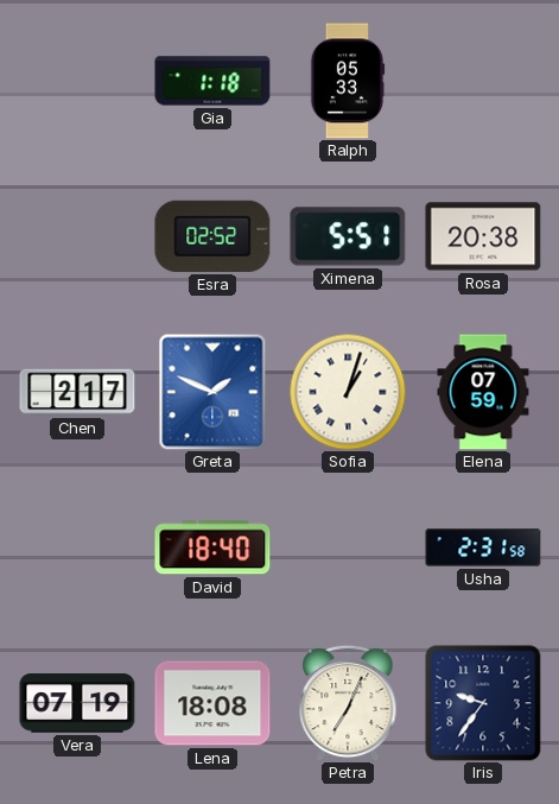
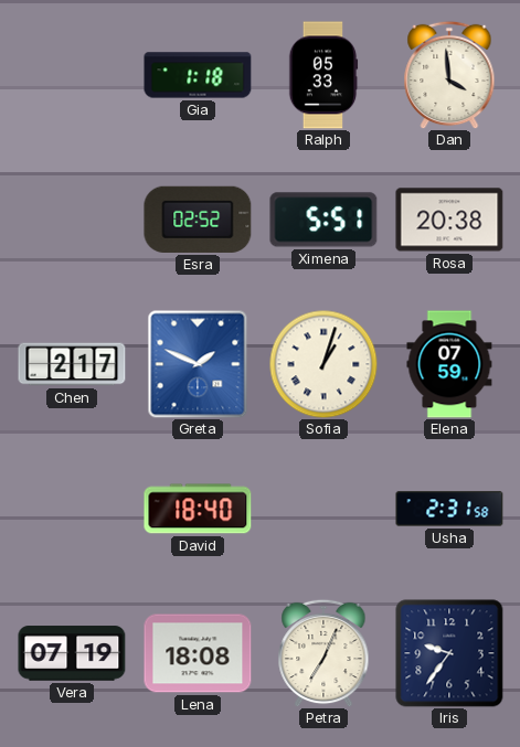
Dan: none -> 3:59
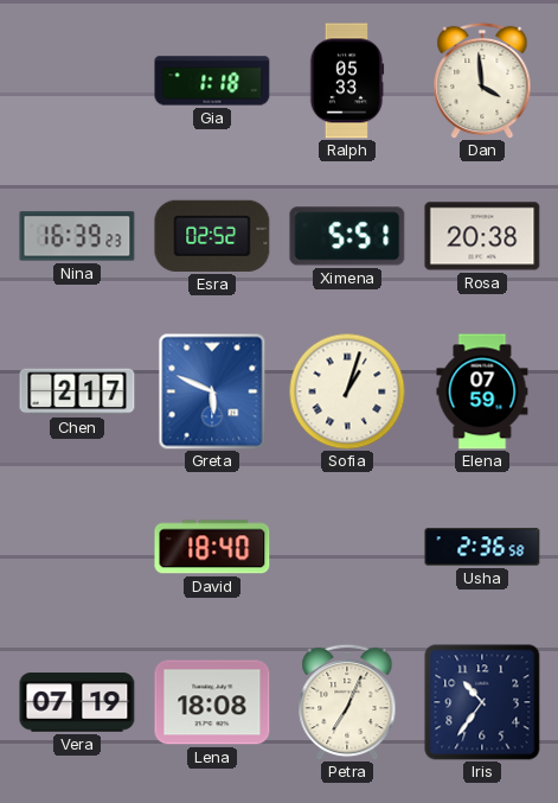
Nina: none -> 16:39
Greta: 1:49 -> 5:49
Usha: 2:31 -> 2:36
Iris: 9:36 -> 10:36
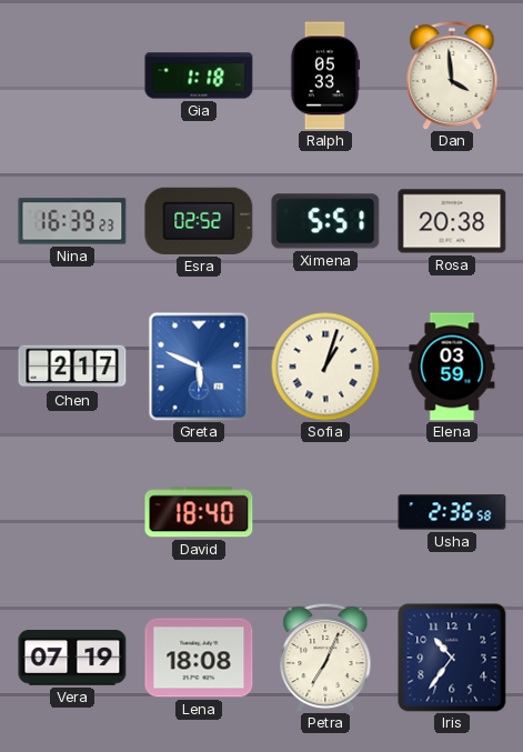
Elena: 07:59 -> 03:59
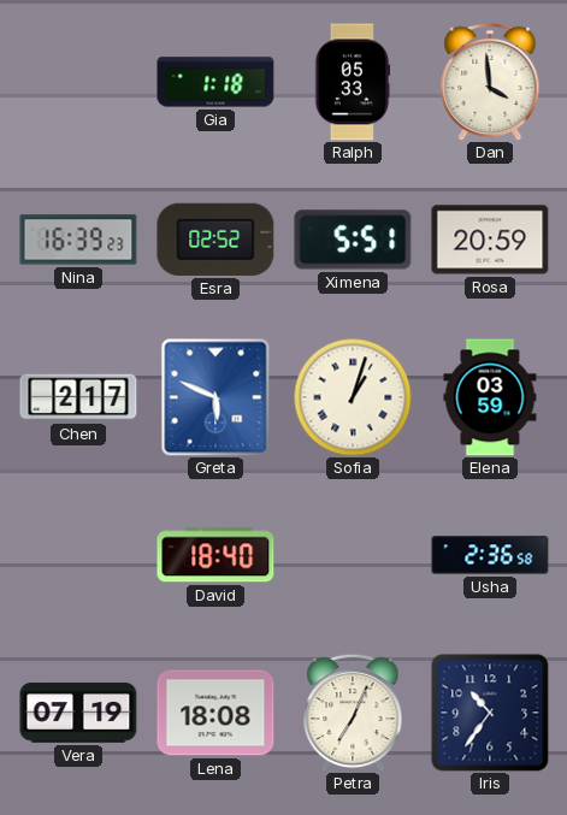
Rosa: 20:38 -> 20:59
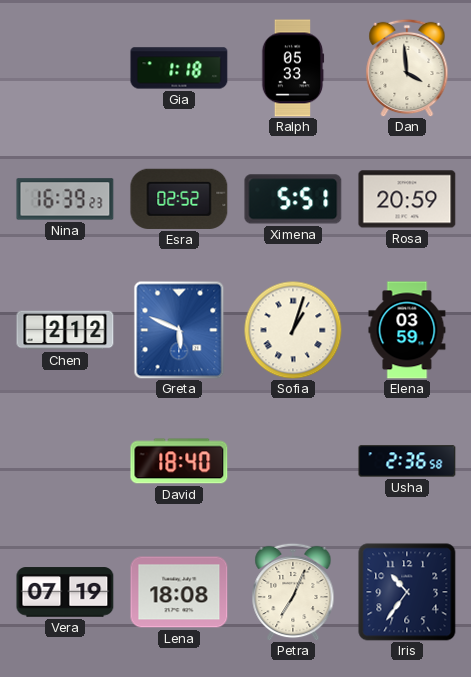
Chen: 2:17 -> 2:12
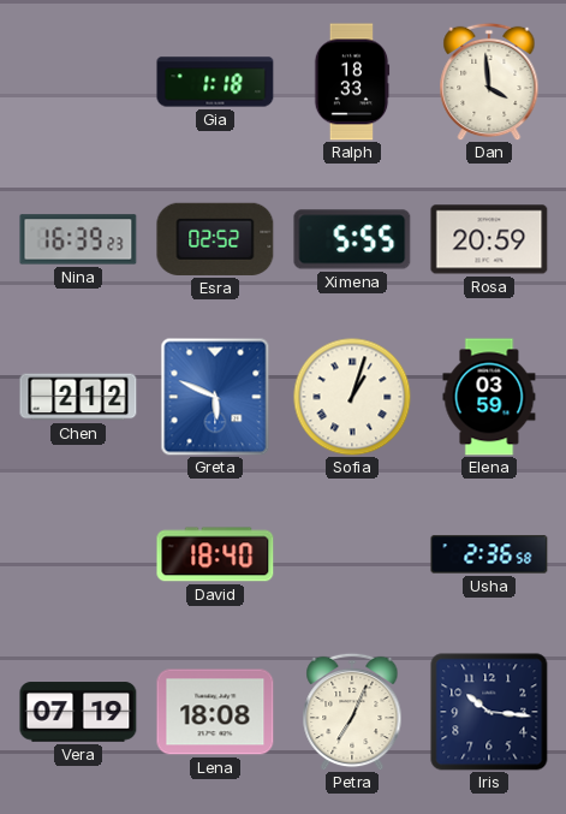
Ralph: 05:33 -> 18:33
Ximena: 5:51 -> 5:55
Iris: 10:36 -> 10:16
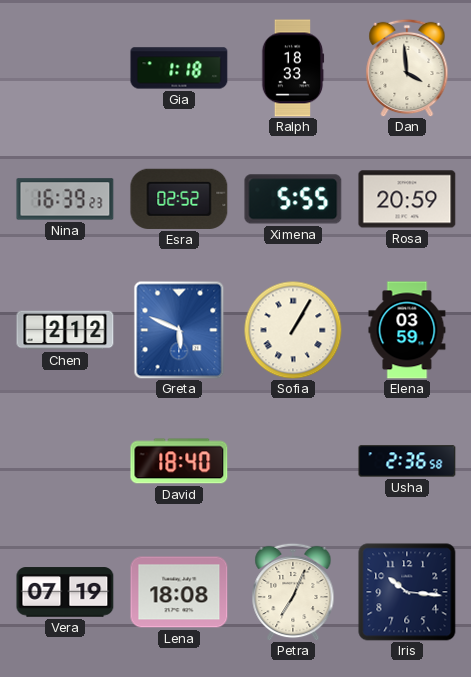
Sofia: 1:03 -> 1:05
